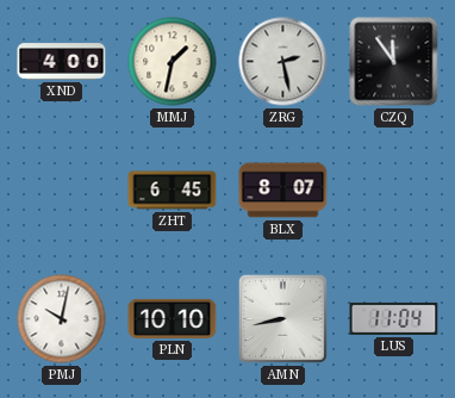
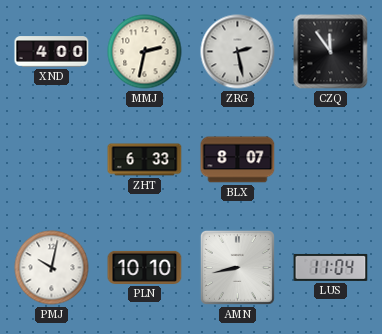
MMJ: 1:32 -> 2:32
ZHT: 6:45 -> 6:33
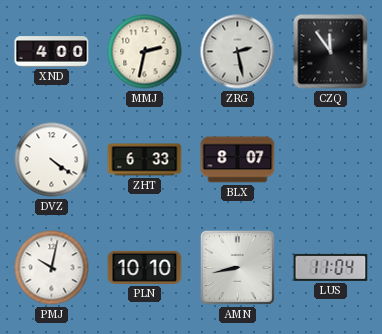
DVZ: none -> 4:21
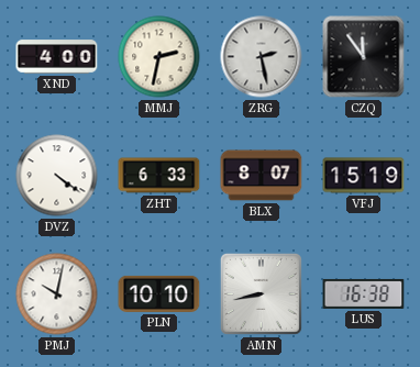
VFJ: none -> 15:19
LUS: 11:04 -> 16:38
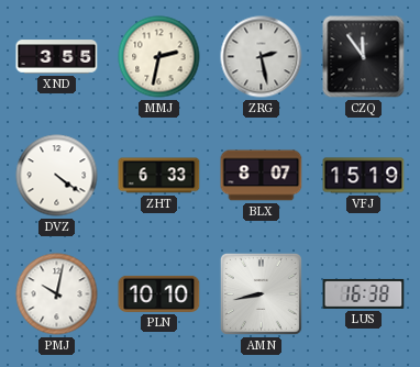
XND: 4:00 -> 3:55
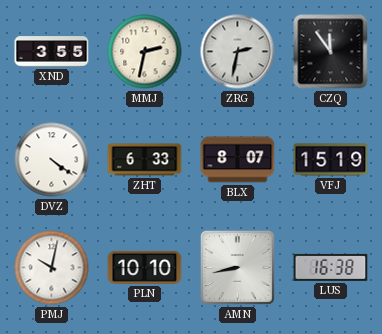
ZRG: 2:28 -> 2:32
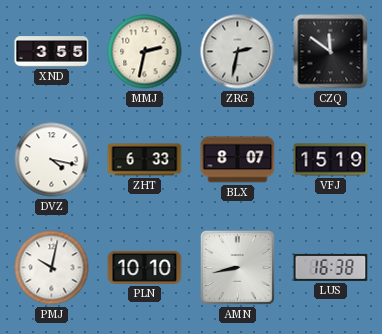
CZQ: 11:54 -> 11:51
DVZ: 4:21 -> 4:17
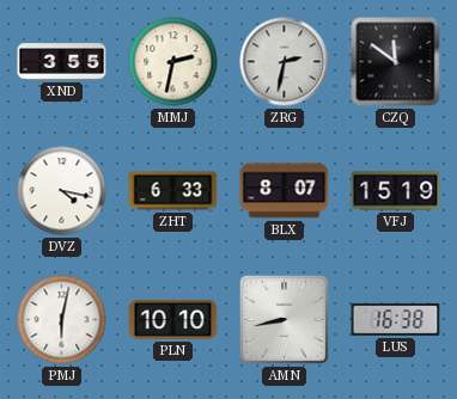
PMJ: 10:02 -> 6:02
